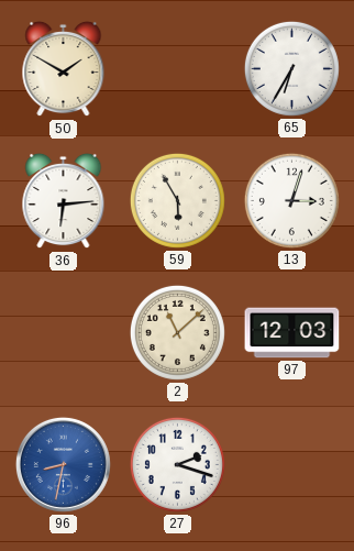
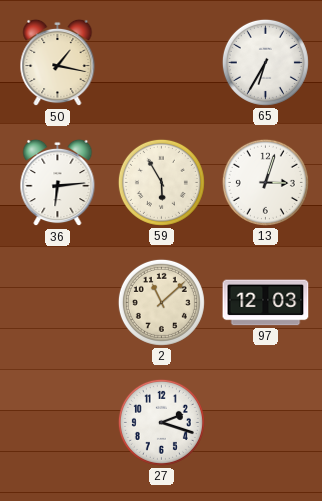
50: 1:50 -> 1:17
96: 8:32 -> none
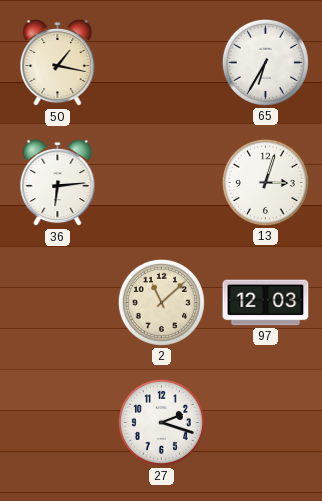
59: 5:55 -> none
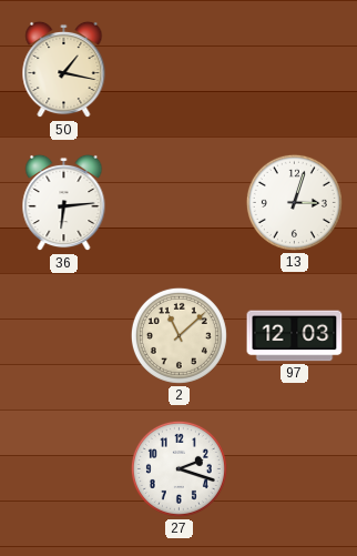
65: 6:35 -> none
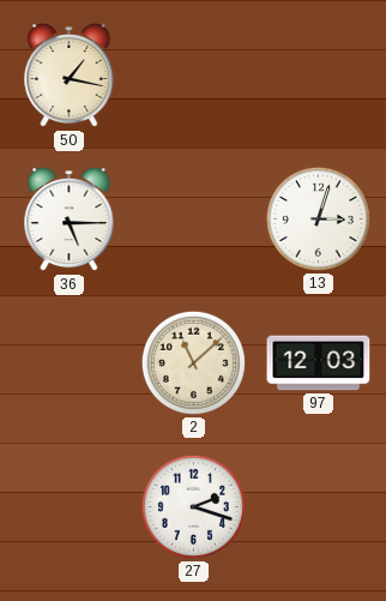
36: 6:14 -> 5:15
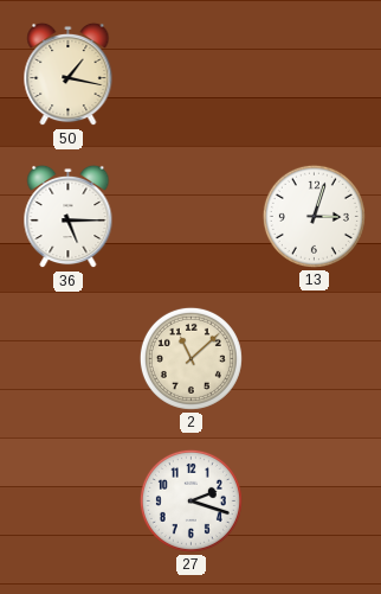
97: 12:03 -> none
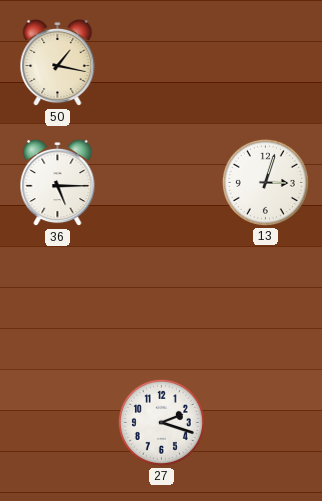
2: 11:08 -> none
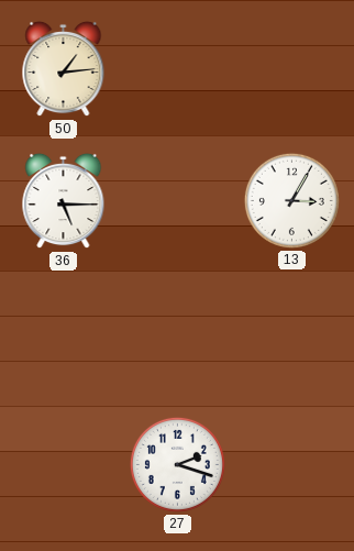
50: 1:17 -> 1:14
13: 3:03 -> 3:05
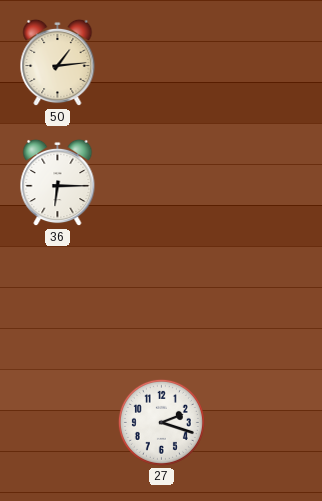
36: 5:15 -> 6:15
13: 3:05 -> none
